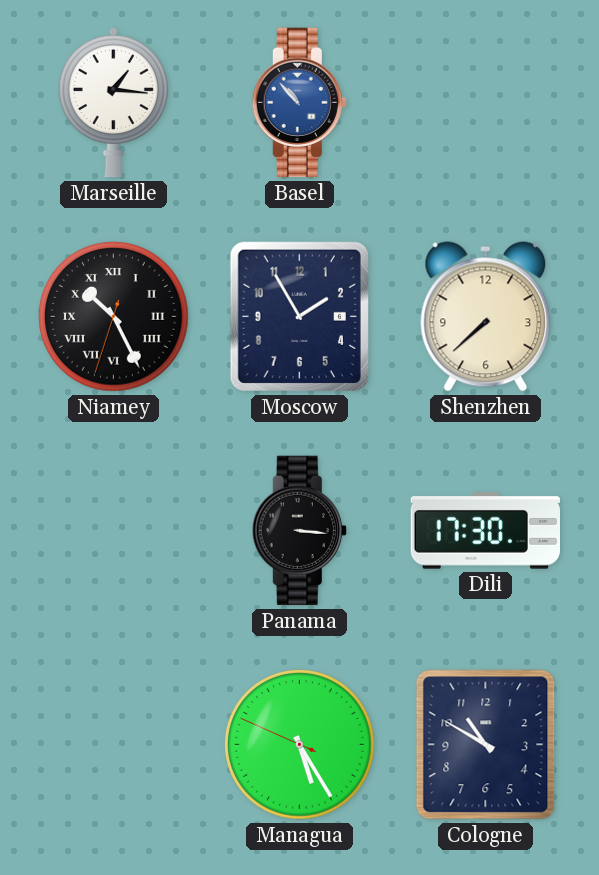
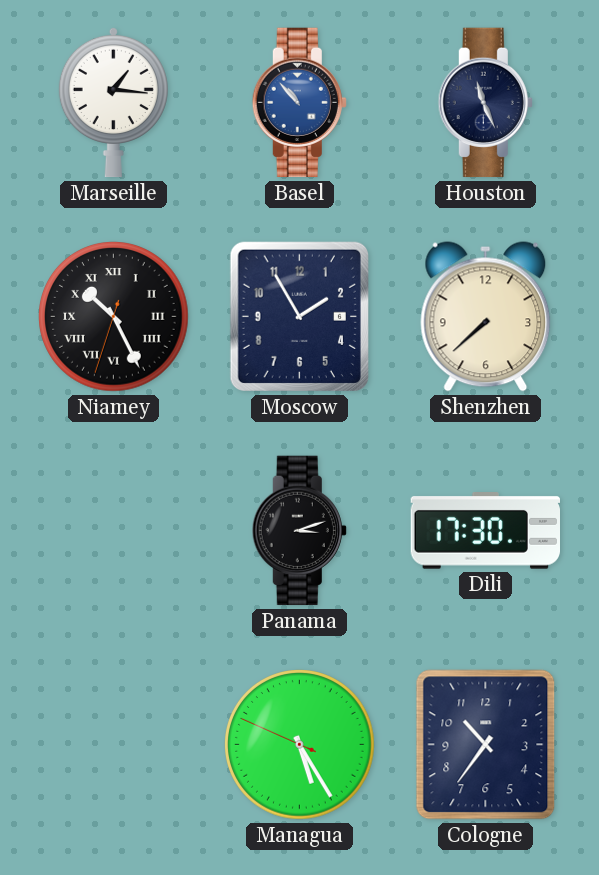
Houston: none -> 11:26
Panama: 3:16 -> 3:12
Cologne: 10:50 -> 10:36
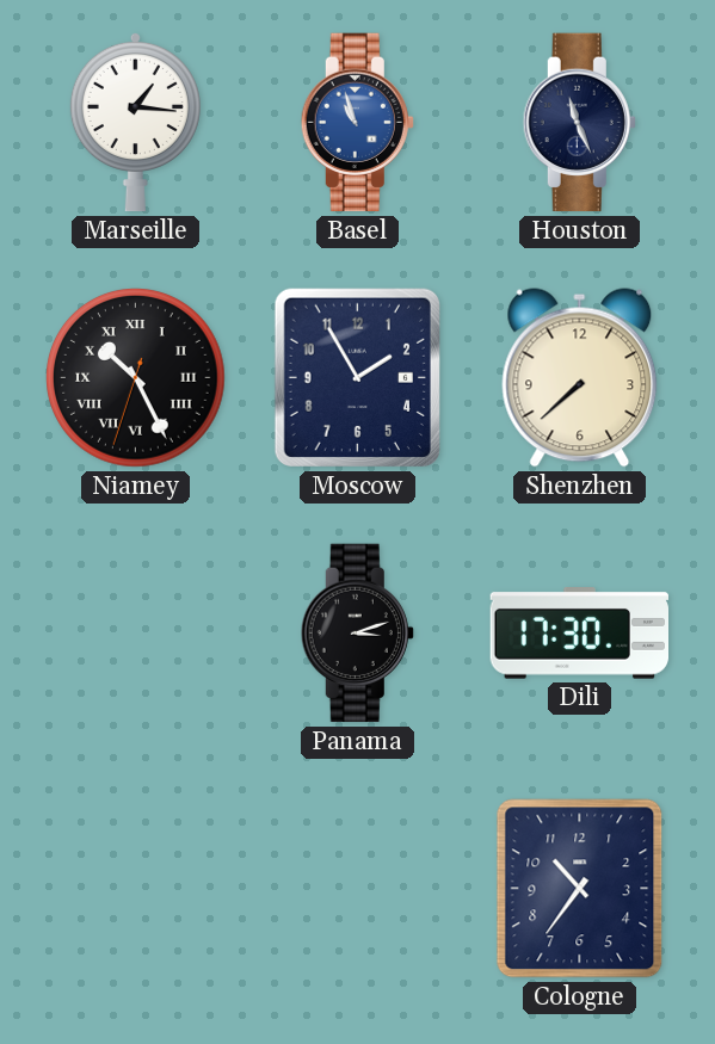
Basel: 10:53 -> 10:57
Managua: 5:24 -> none
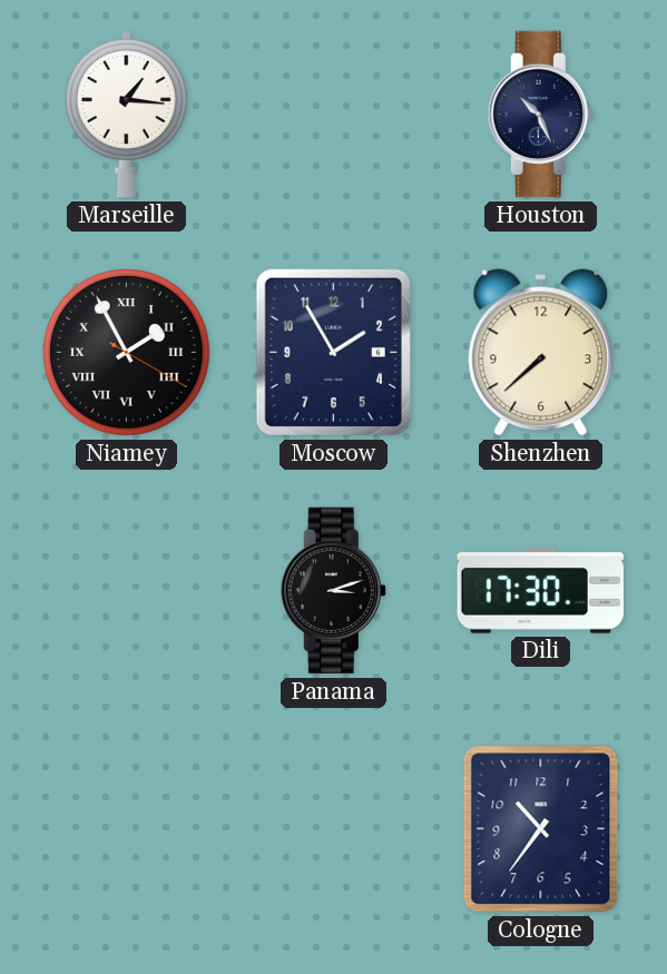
Basel: 10:57 -> none
Houston: 11:26 -> 10:26
Niamey: 10:25 -> 1:55
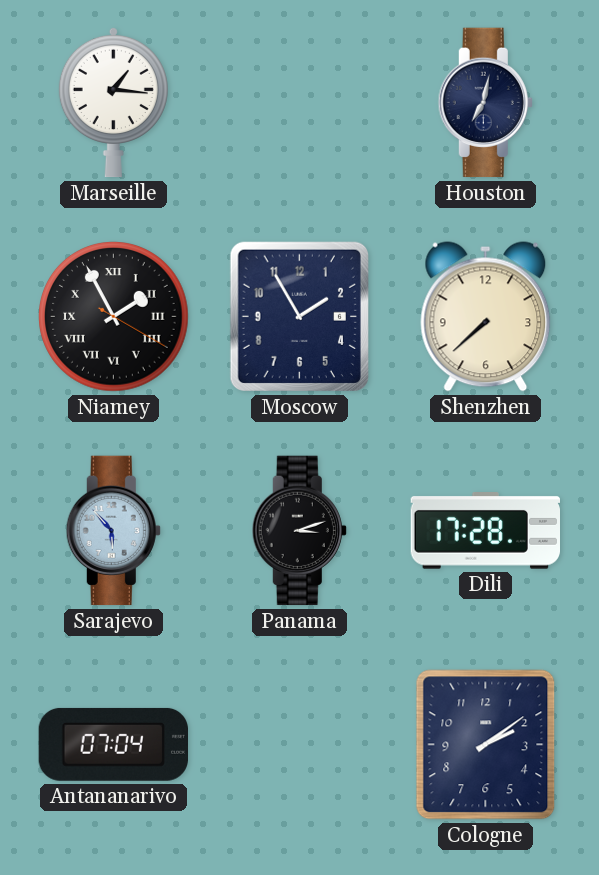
Houston: 10:26 -> 7:02
Sarajevo: none -> 5:53
Dili: 17:30 -> 17:28
Antananarivo: none -> 07:04
Cologne: 10:36 -> 2:09
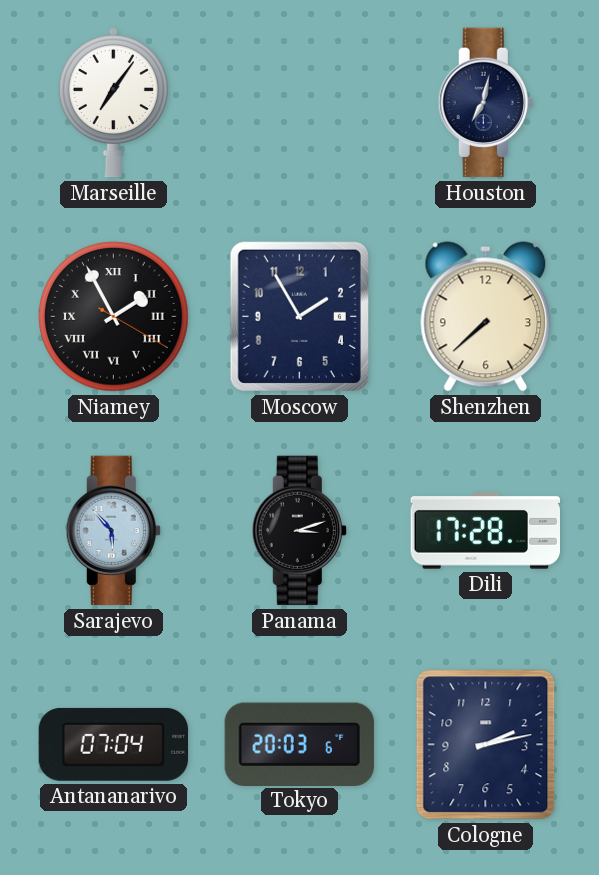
Marseille: 1:16 -> 7:06
Tokyo: none -> 20:03
Cologne: 2:09 -> 2:13
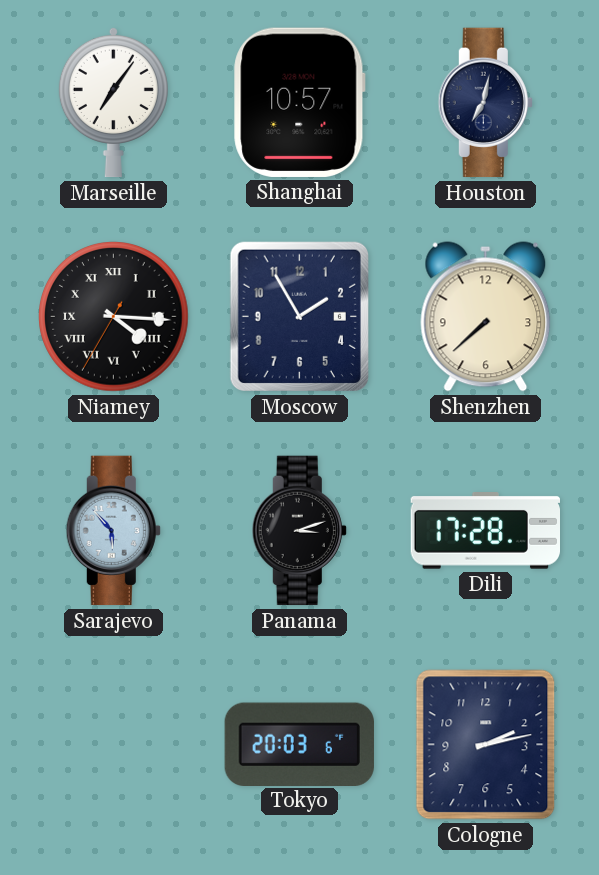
Shanghai: none -> 10:57
Niamey: 1:55 -> 4:15
Antananarivo: 07:04 -> none
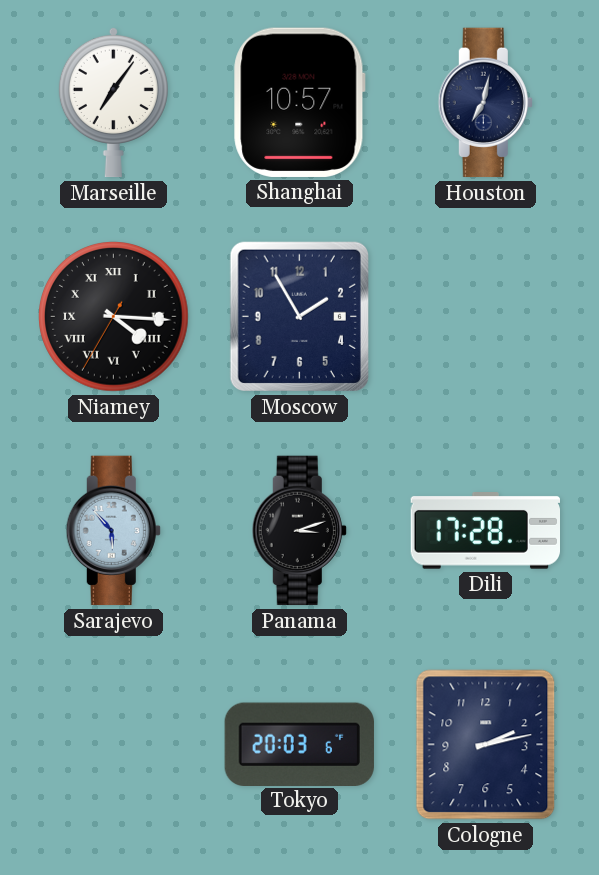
Shenzhen: 7:38 -> none
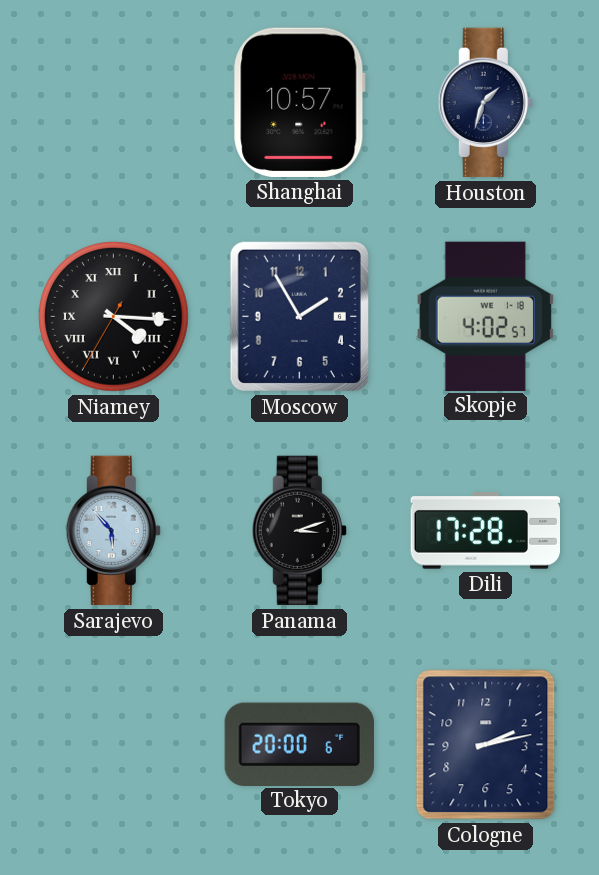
Marseille: 7:06 -> none
Houston: 7:02 -> 1:33
Skopje: none -> 4:02
Tokyo: 20:03 -> 20:00
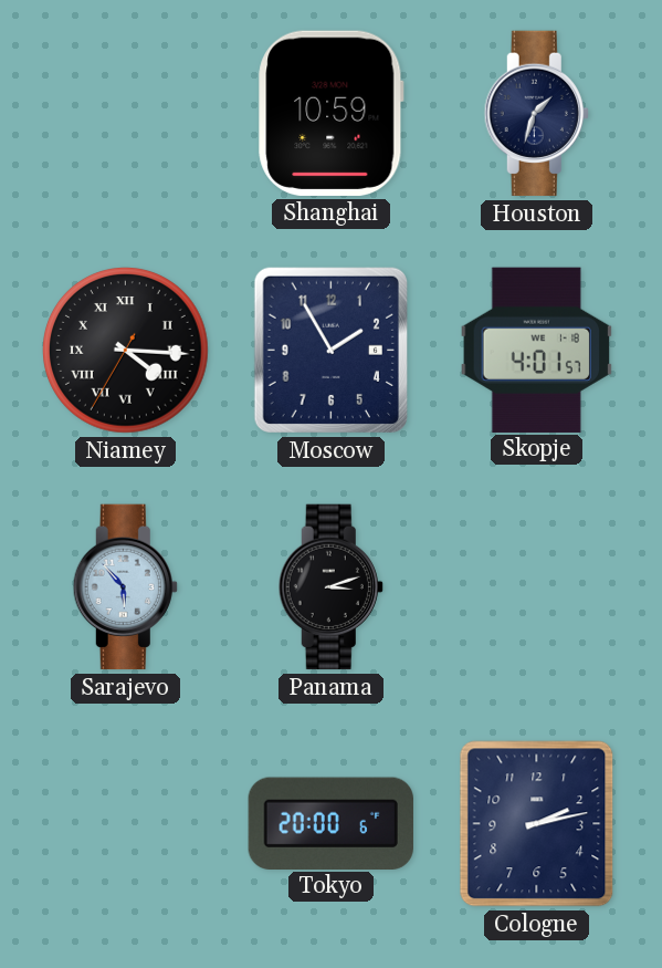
Shanghai: 10:57 -> 10:59
Skopje: 4:02 -> 4:01
Dili: 17:28 -> none
